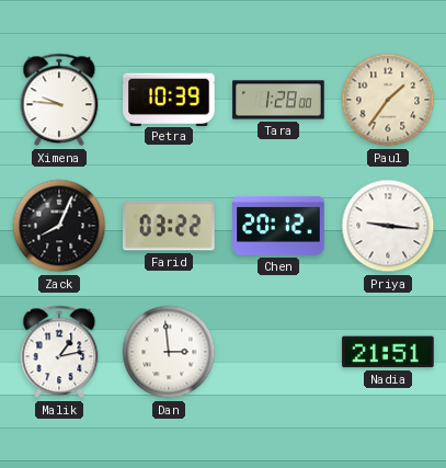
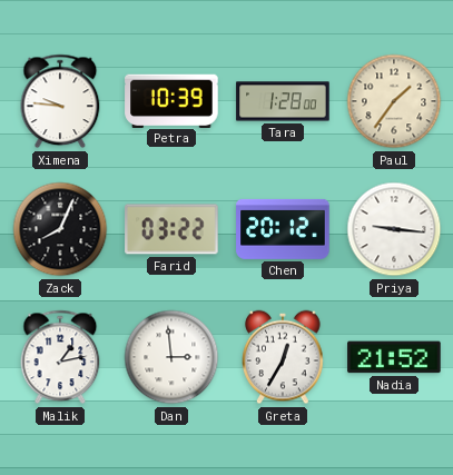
Greta: none -> 12:35
Nadia: 21:51 -> 21:52
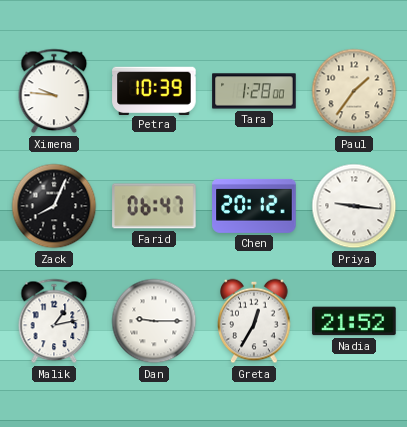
Farid: 03:22 -> 06:47
Dan: 2:59 -> 9:15
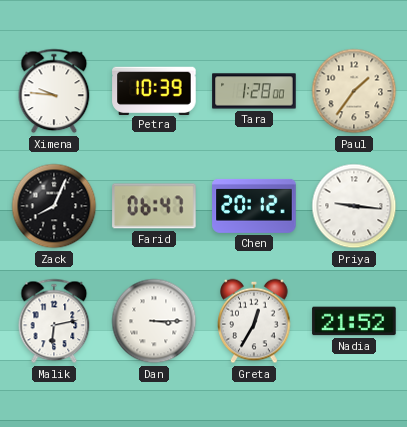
Malik: 1:13 -> 6:13
Dan: 9:15 -> 3:15
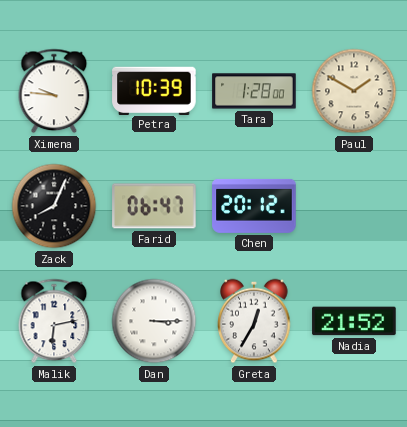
Paul: 1:36 -> 1:50
Priya: 9:16 -> none
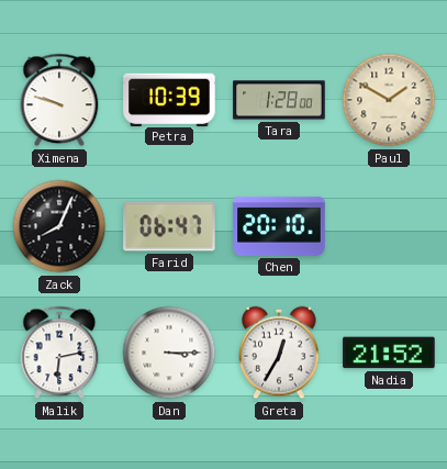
Ximena: 9:46 -> 9:48
Chen: 20:12 -> 20:10
